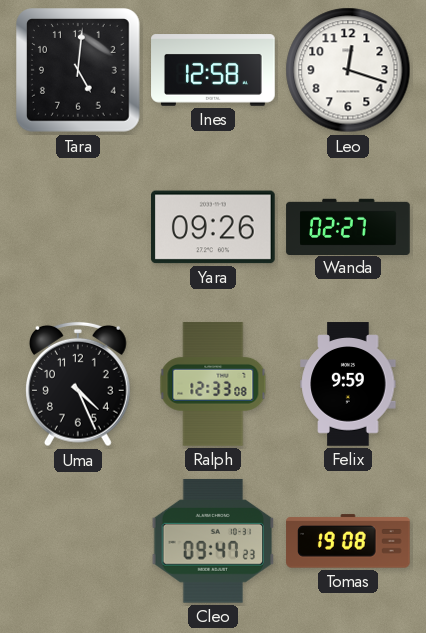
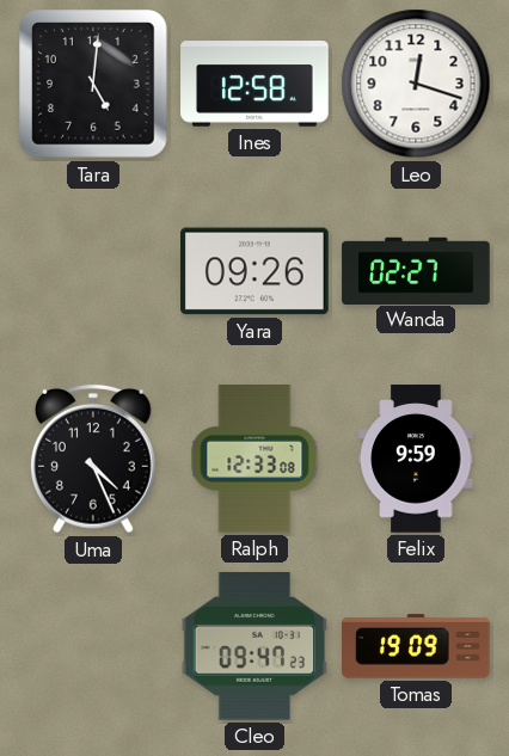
Tomas: 19:08 -> 19:09
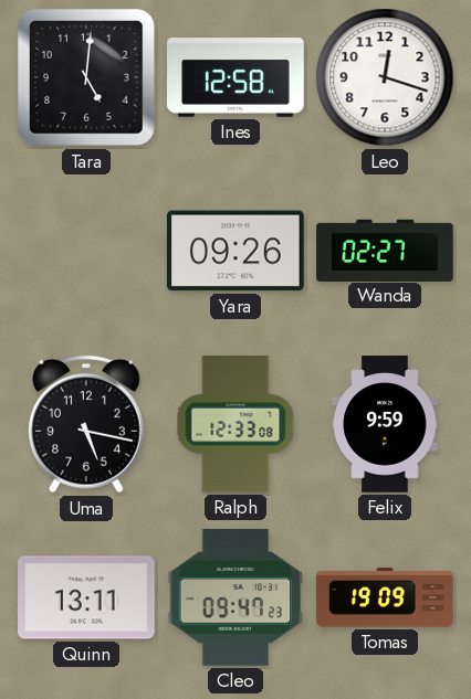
Uma: 4:26 -> 5:17
Quinn: none -> 13:11
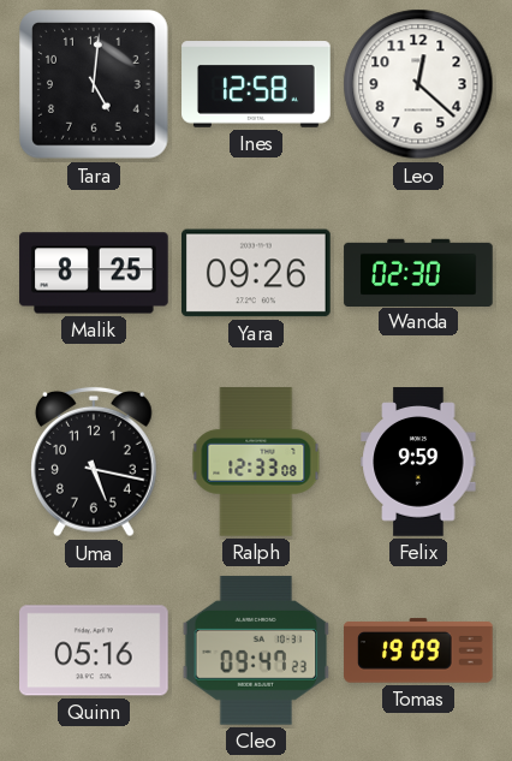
Leo: 12:18 -> 12:22
Malik: none -> 8:25
Wanda: 02:27 -> 02:30
Quinn: 13:11 -> 05:16
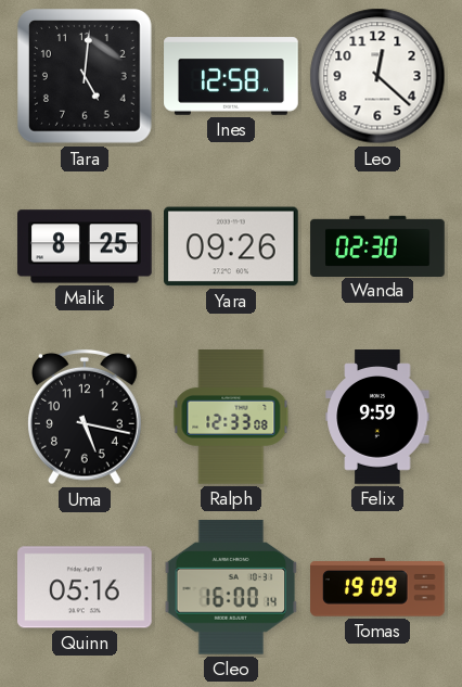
Cleo: 09:47 -> 16:00
